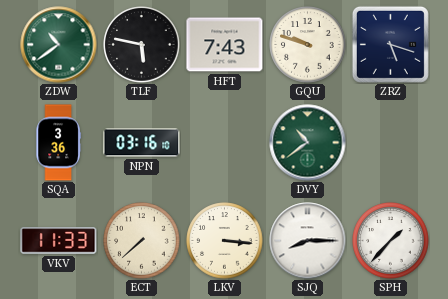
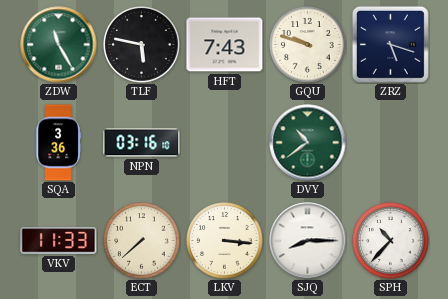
ZDW: 10:39 -> 11:25
SPH: 1:37 -> 10:37
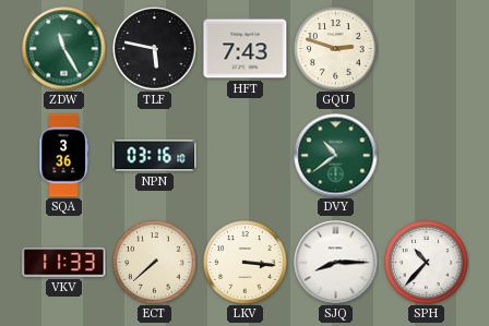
GQU: 9:48 -> 2:48
ZRZ: 5:18 -> none
